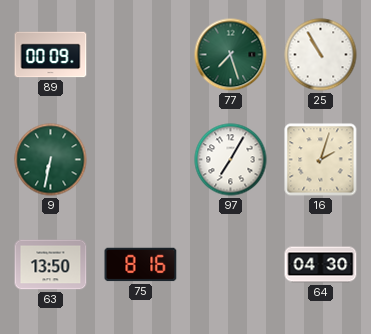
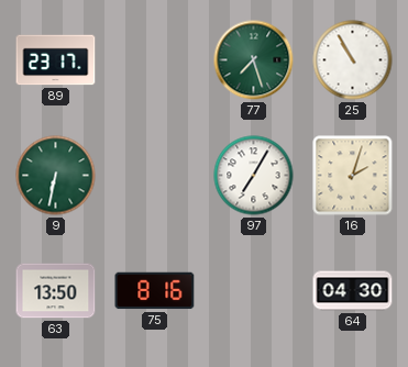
89: 00:09 -> 23:17
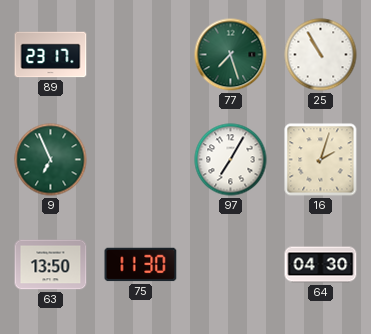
9: 6:32 -> 6:56
75: 8:16 -> 11:30
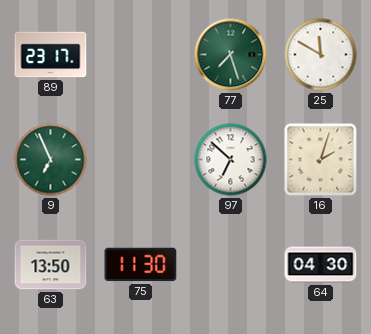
25: 10:55 -> 11:50
97: 7:05 -> 6:52
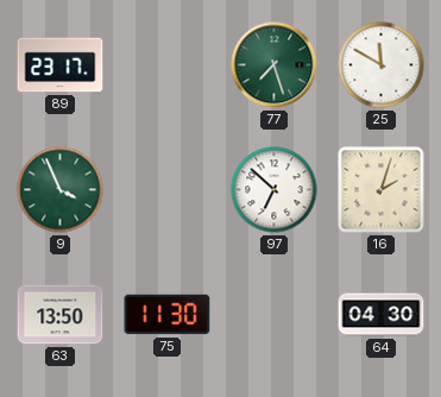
9: 6:56 -> 3:56
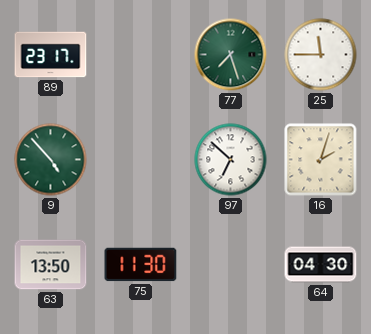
25: 11:50 -> 11:45
9: 3:56 -> 4:53
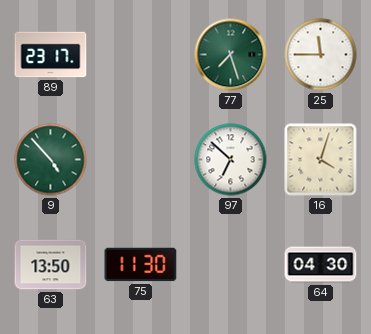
16: 2:03 -> 4:03
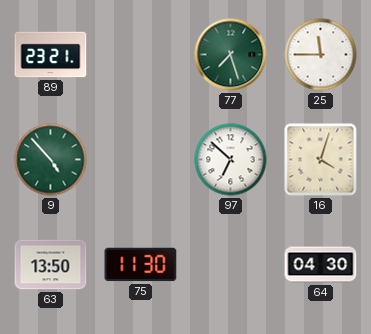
89: 23:17 -> 23:21
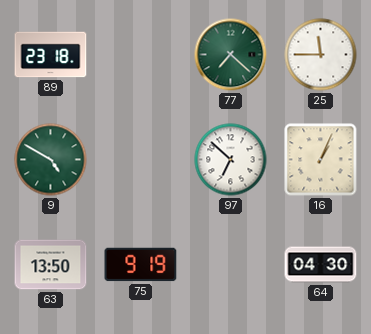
89: 23:21 -> 23:18
77: 7:27 -> 7:22
9: 4:53 -> 4:50
16: 4:03 -> 1:04
75: 11:30 -> 9:19
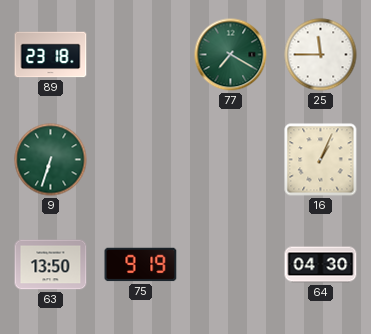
77: 7:22 -> 7:20
9: 4:50 -> 6:33
97: 6:52 -> none
